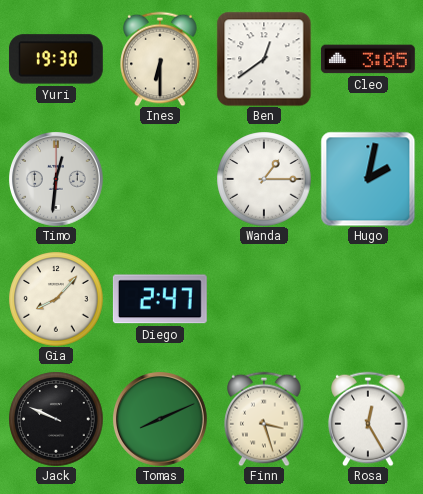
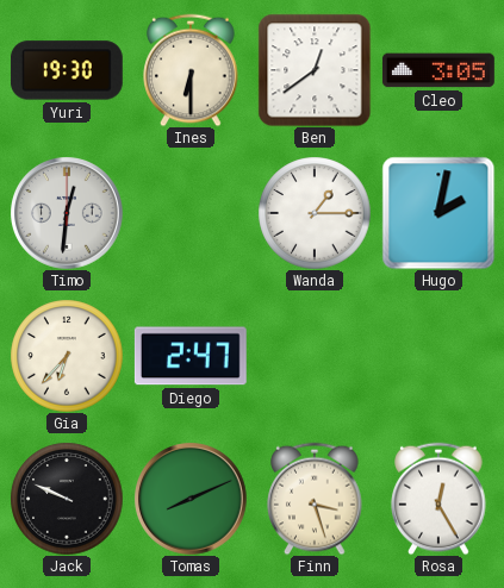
Gia: 8:07 -> 6:37
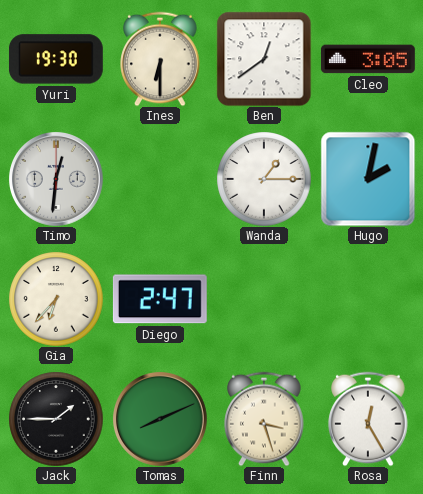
Jack: 9:49 -> 1:45
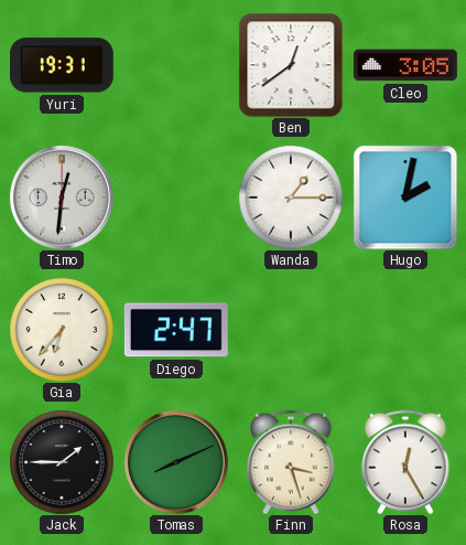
Yuri: 19:30 -> 19:31
Ines: 6:30 -> none
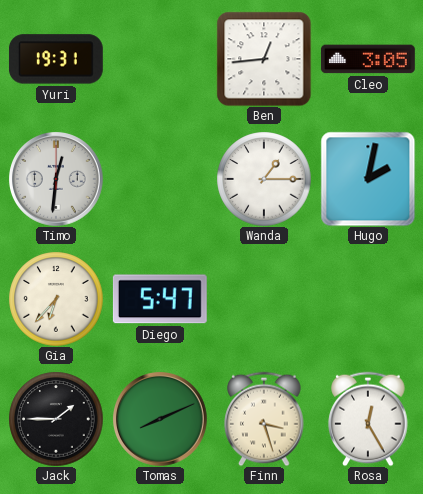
Ben: 12:39 -> 12:44
Diego: 2:47 -> 5:47
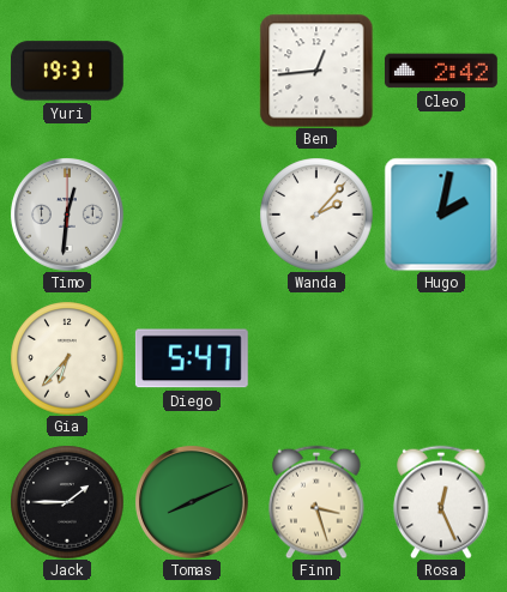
Cleo: 3:05 -> 2:42
Wanda: 1:15 -> 2:07
Rosa: 12:25 -> 12:26
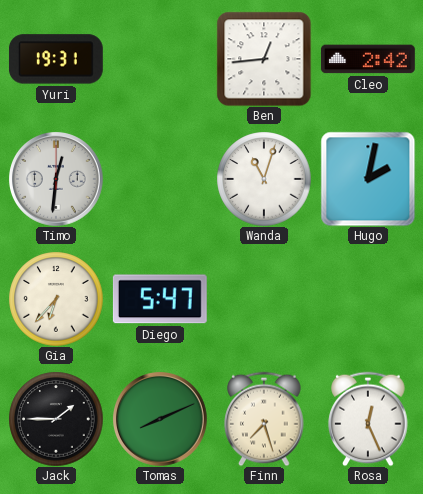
Wanda: 2:07 -> 11:03
Finn: 3:27 -> 7:27
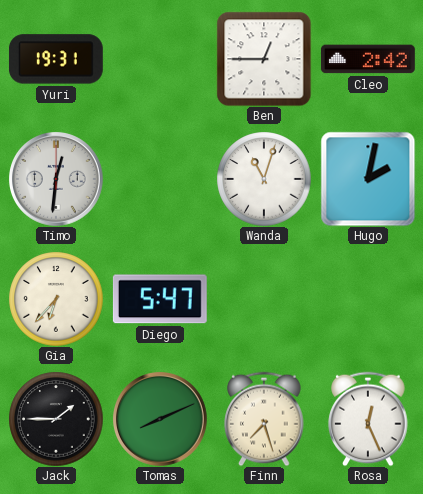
Ben: 12:44 -> 12:45
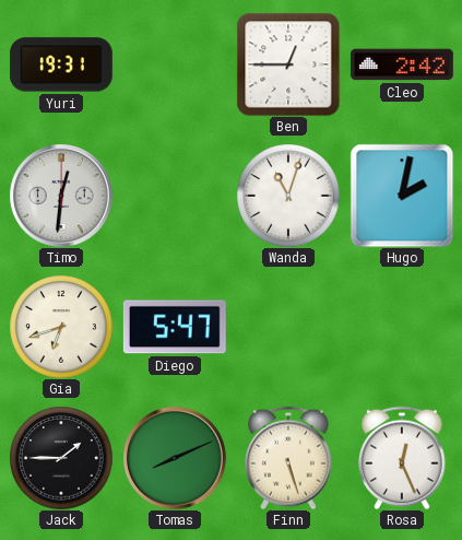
Gia: 6:37 -> 6:42
Finn: 7:27 -> 5:27
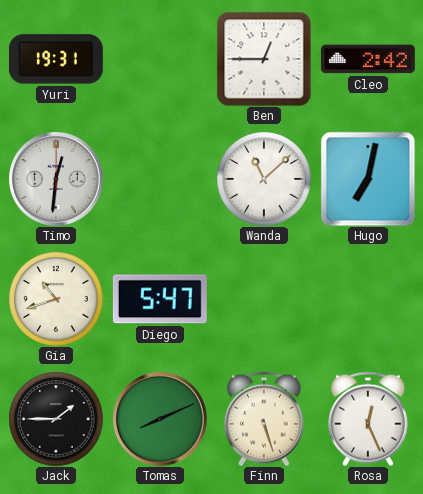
Wanda: 11:03 -> 11:08
Hugo: 2:02 -> 7:02
Gia: 6:42 -> 10:42
